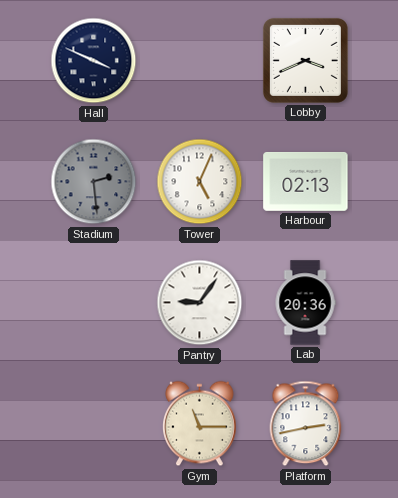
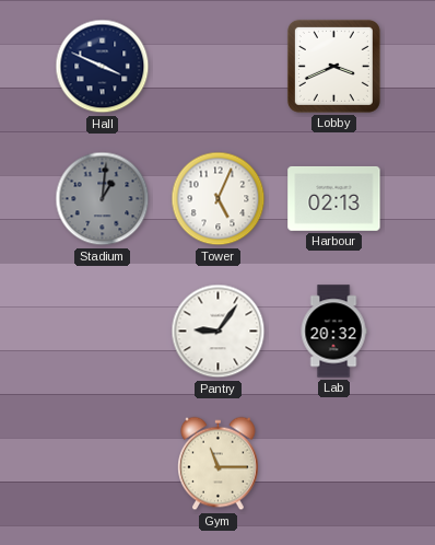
Stadium: 2:29 -> 1:01
Lab: 20:36 -> 20:32
Platform: 2:43 -> none
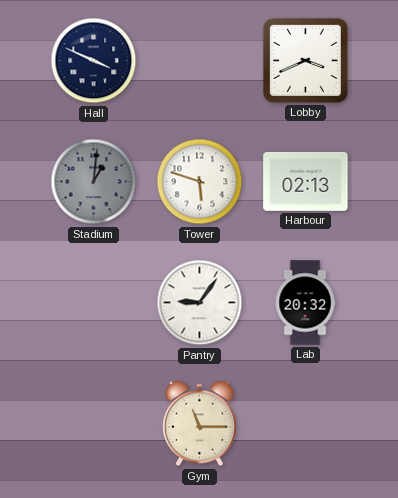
Tower: 5:04 -> 5:48
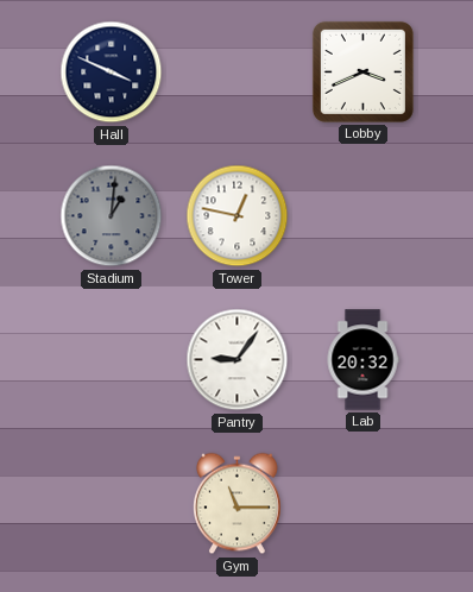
Tower: 5:48 -> 12:47
Harbour: 02:13 -> none
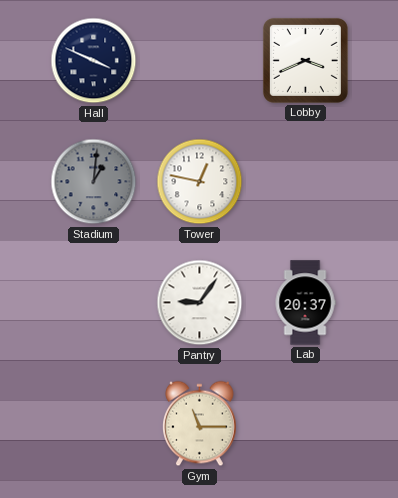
Lab: 20:32 -> 20:37
